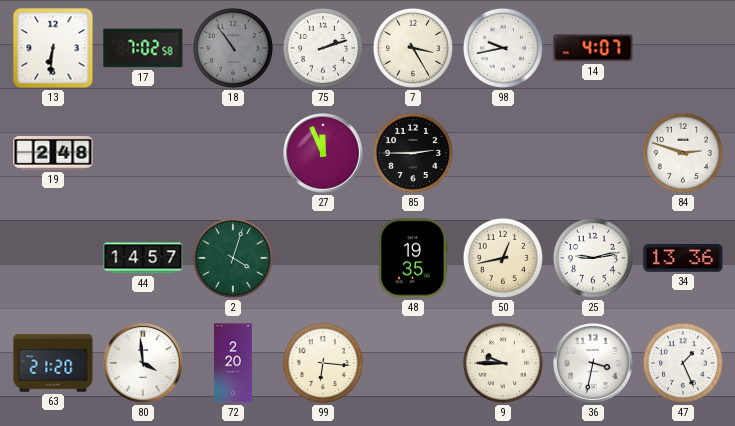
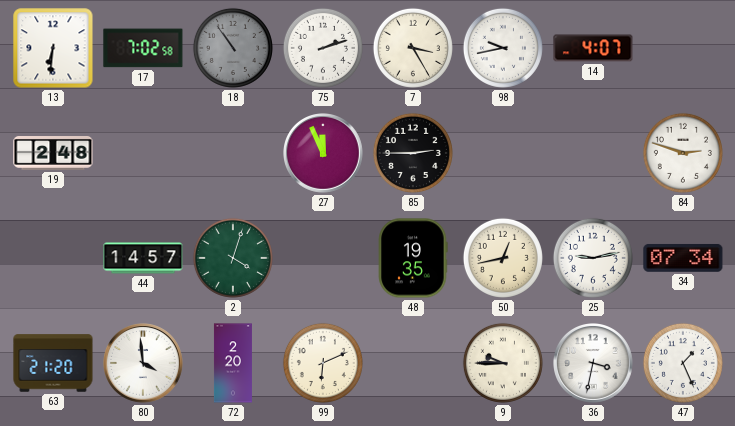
34: 13:36 -> 07:34
99: 6:16 -> 6:11
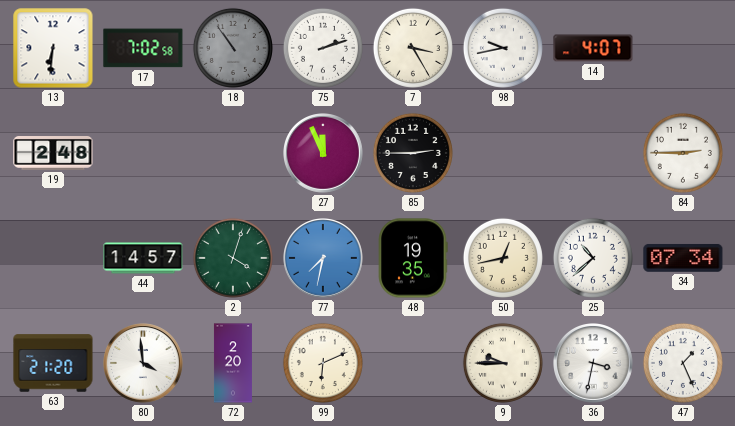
84: 2:48 -> 2:45
77: none -> 7:32
25: 9:13 -> 10:38
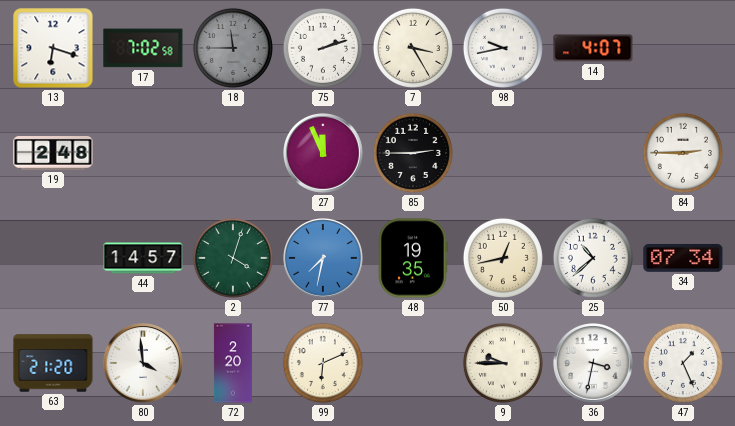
13: 6:31 -> 6:18
18: 10:54 -> 11:45
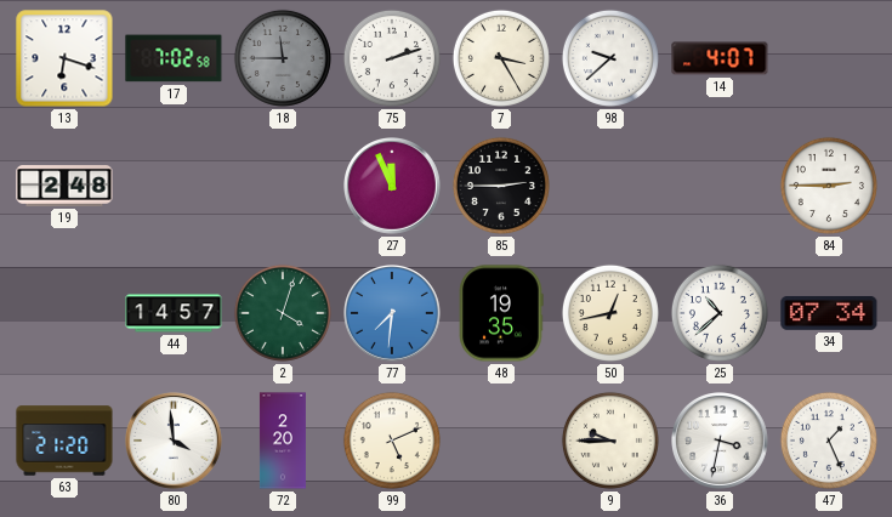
98: 9:43 -> 9:38
77: 7:32 -> 7:31
99: 6:11 -> 5:11
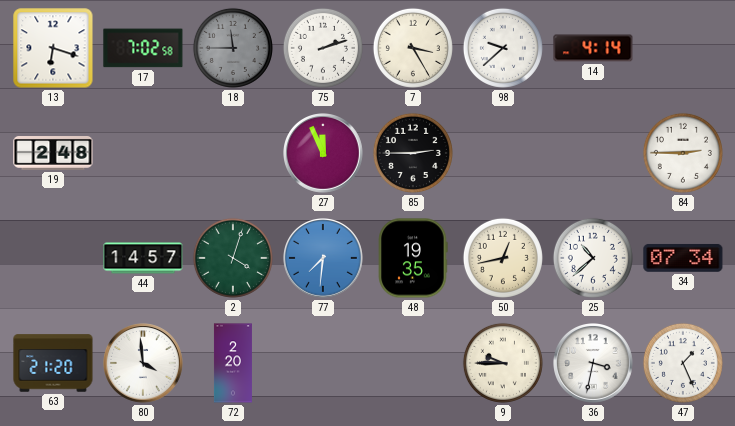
14: 4:07 -> 4:14
99: 5:11 -> none
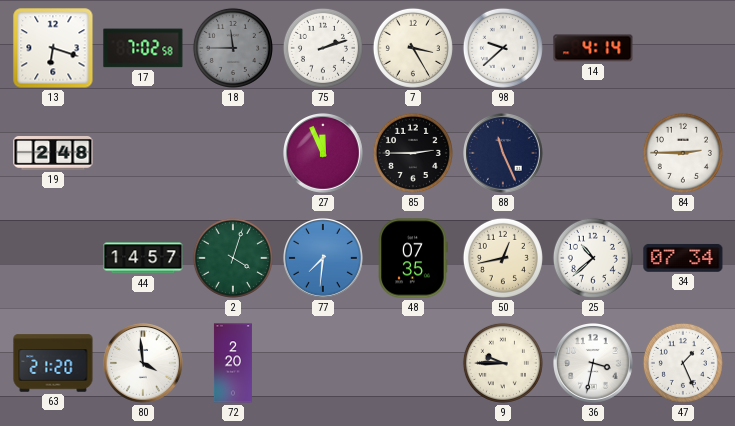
88: none -> 11:26
48: 19:35 -> 07:35
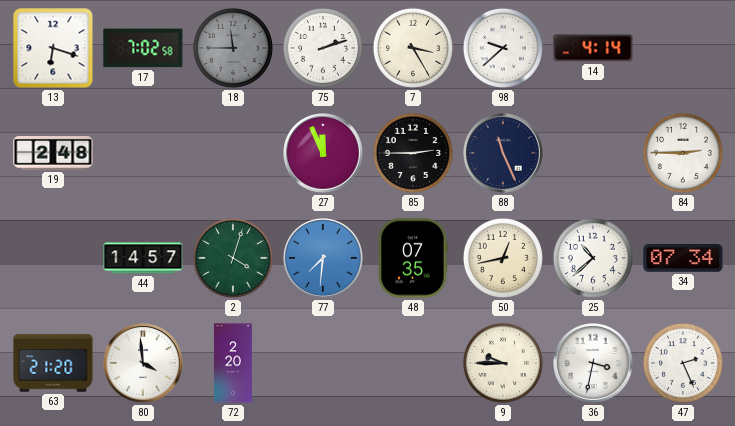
47: 1:26 -> 2:26
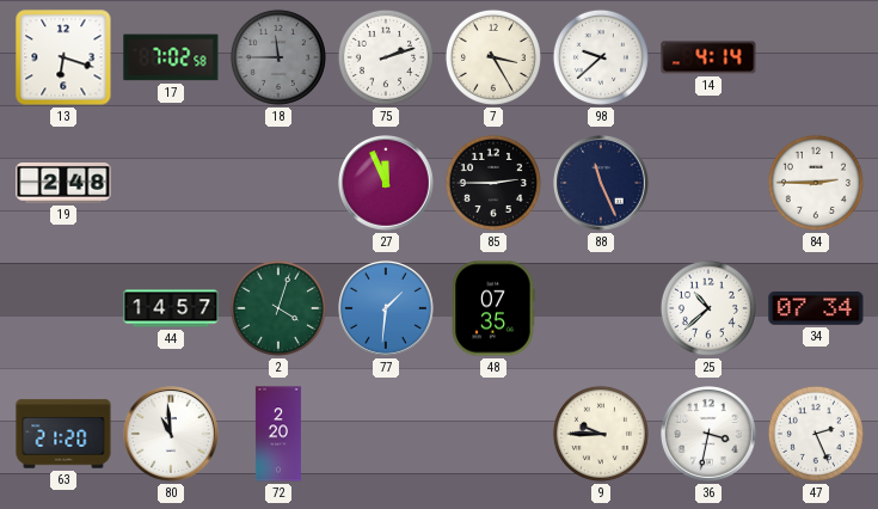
77: 7:31 -> 1:31
50: 12:43 -> none
80: 3:59 -> 10:59
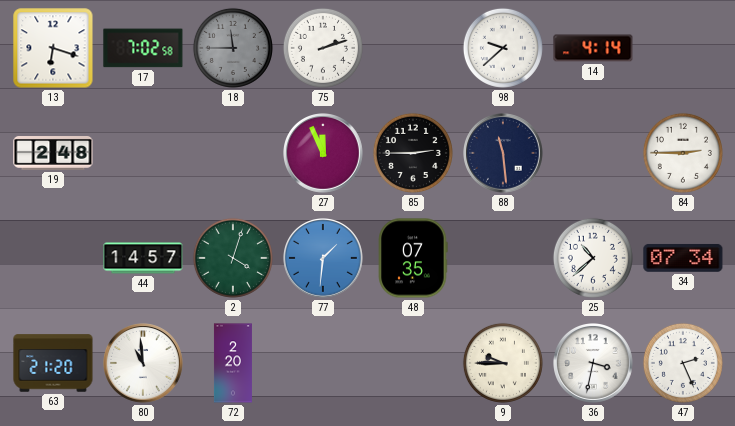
7: 3:25 -> none
88: 11:26 -> 11:29
